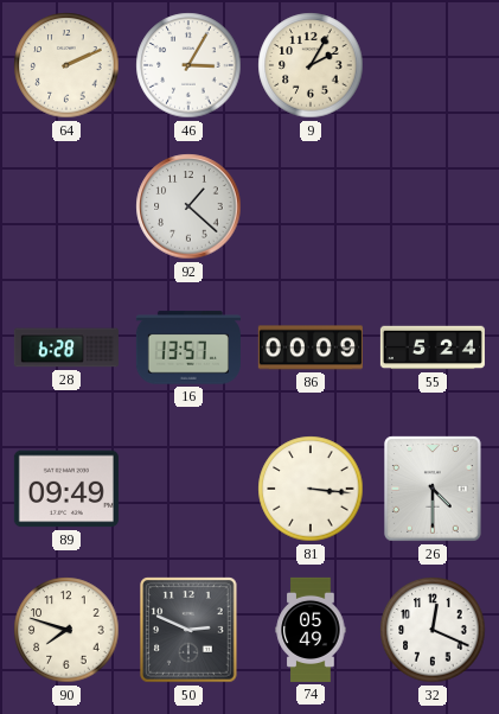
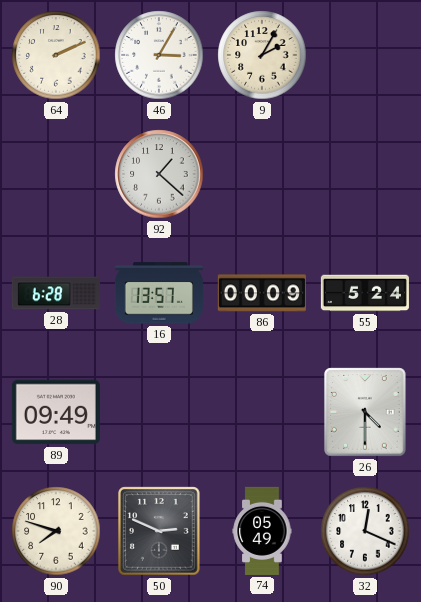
81: 3:16 -> none
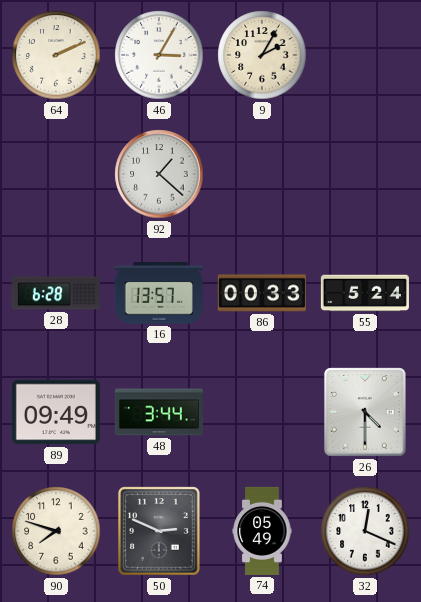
86: 00:09 -> 00:33
48: none -> 3:44
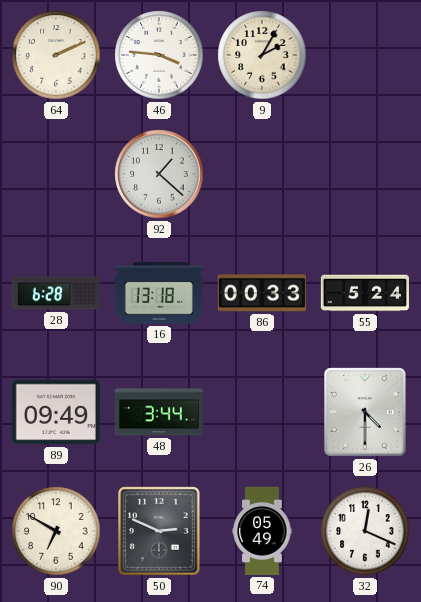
46: 3:05 -> 3:46
16: 13:57 -> 13:18
90: 7:48 -> 6:50
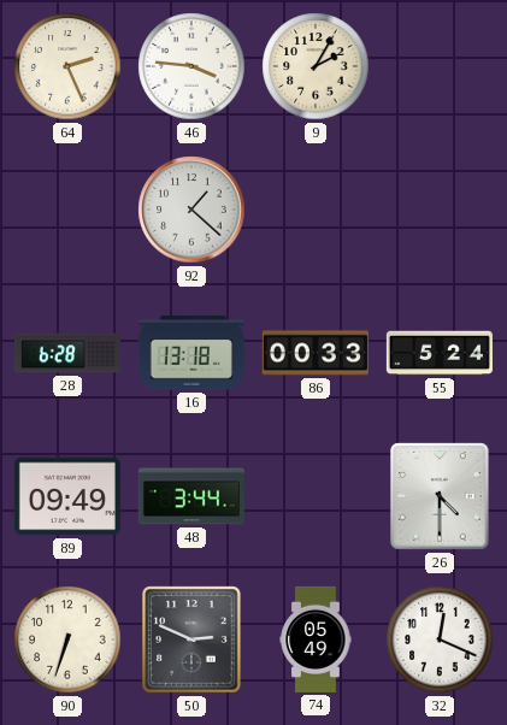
64: 2:11 -> 2:26
90: 6:50 -> 6:33
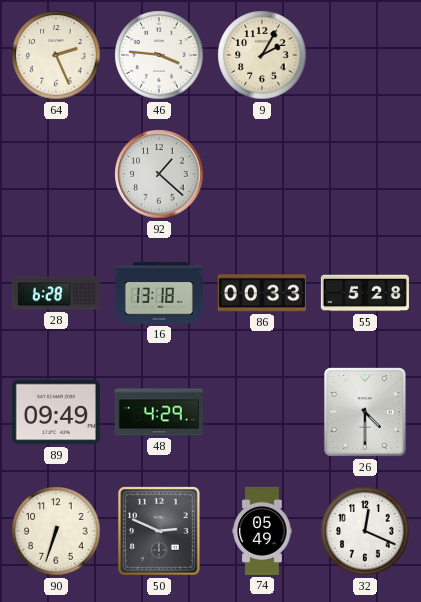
55: 5:24 -> 5:28
48: 3:44 -> 4:29
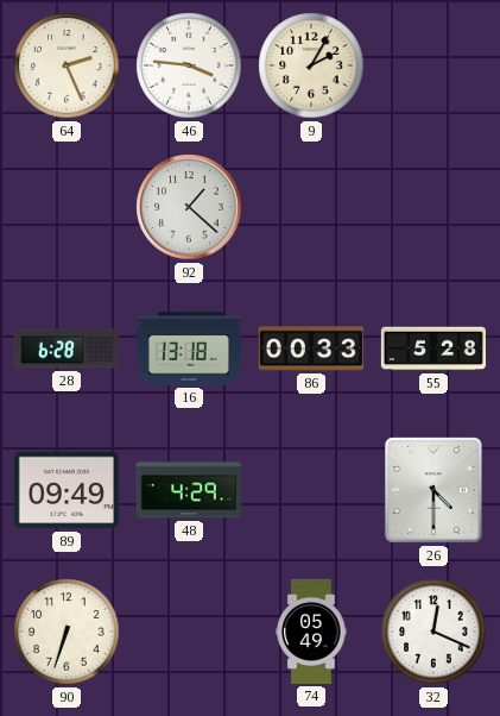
50: 2:49 -> none
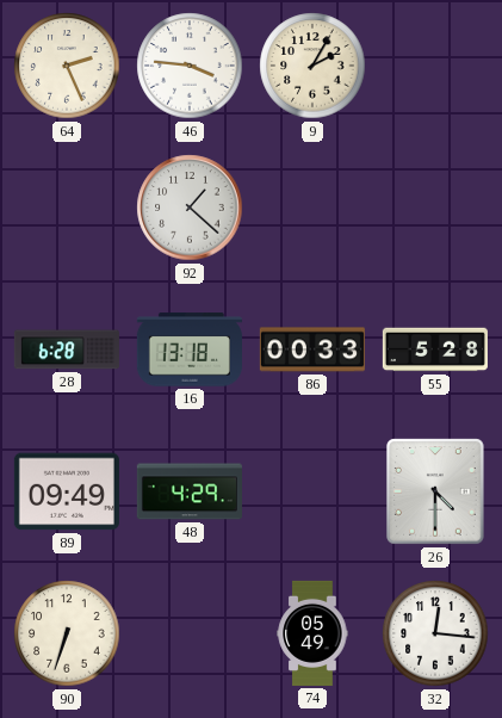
32: 12:19 -> 12:16
